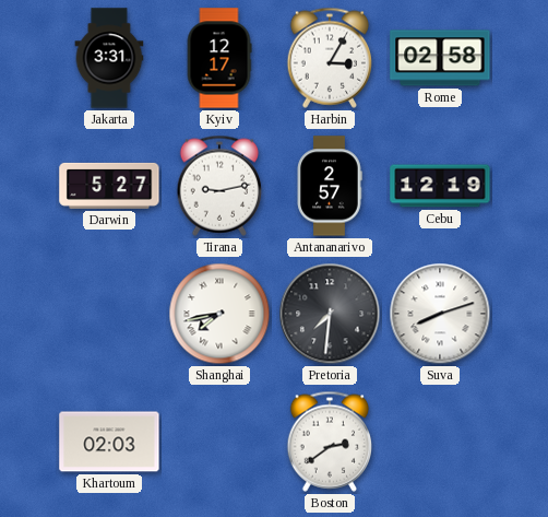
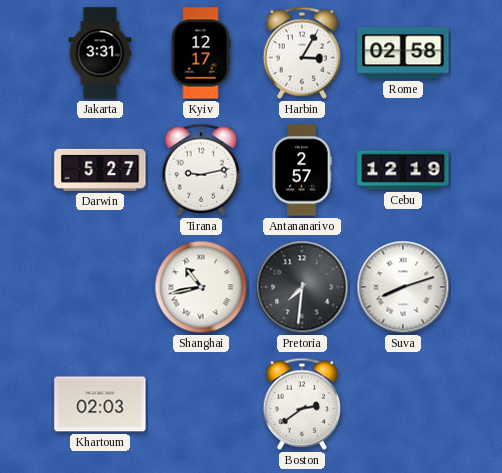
Shanghai: 7:43 -> 10:43
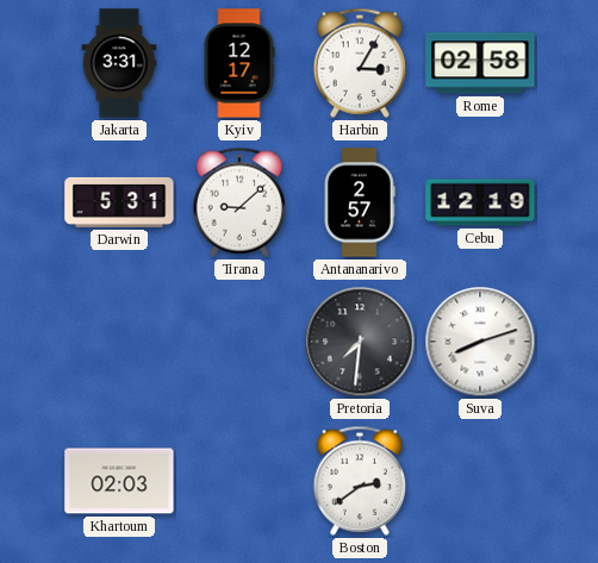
Darwin: 5:27 -> 5:31
Tirana: 9:13 -> 9:08
Shanghai: 10:43 -> none
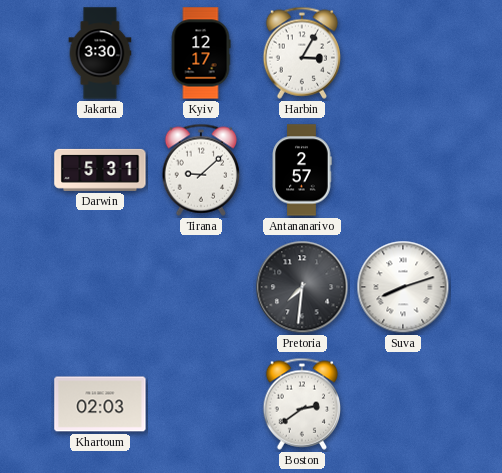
Jakarta: 3:31 -> 3:30
Rome: 02:58 -> none
Cebu: 12:19 -> none
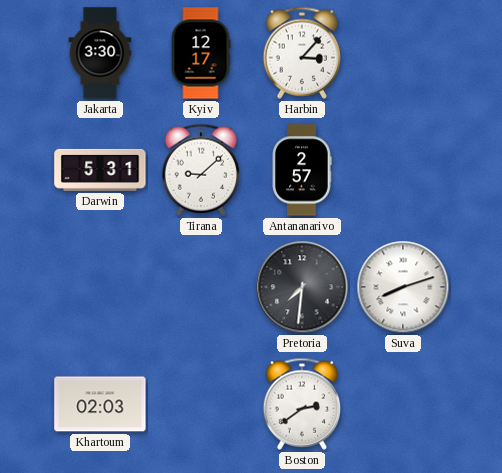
Harbin: 3:05 -> 3:07
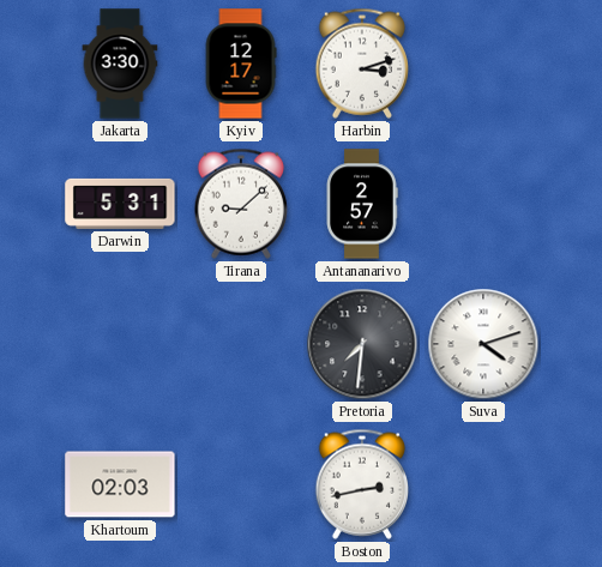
Harbin: 3:07 -> 3:12
Suva: 8:12 -> 4:12
Boston: 2:39 -> 2:43
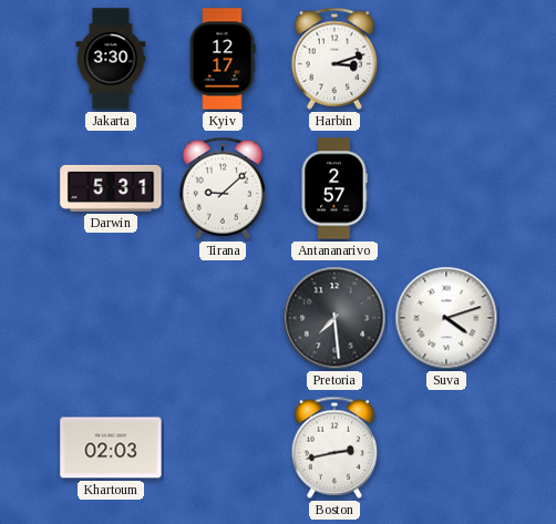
Pretoria: 7:31 -> 7:29
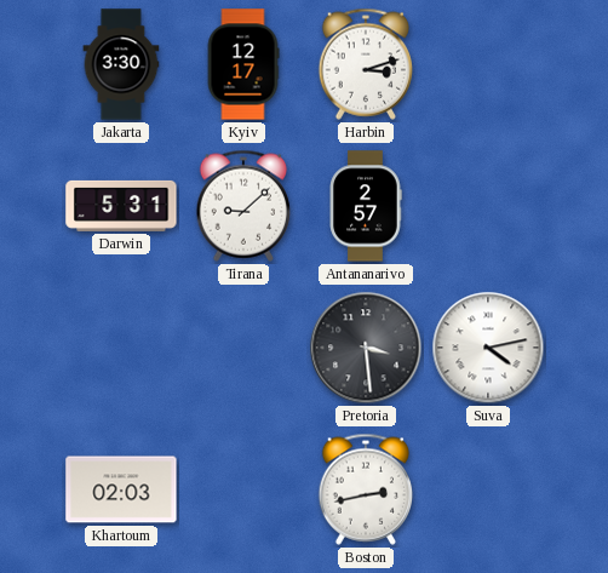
Pretoria: 7:29 -> 3:29
Suva: 4:12 -> 4:13
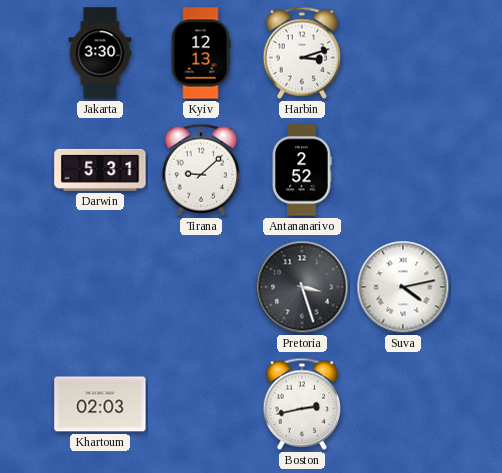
Kyiv: 12:17 -> 12:13
Antananarivo: 2:57 -> 2:52
Pretoria: 3:29 -> 3:27
